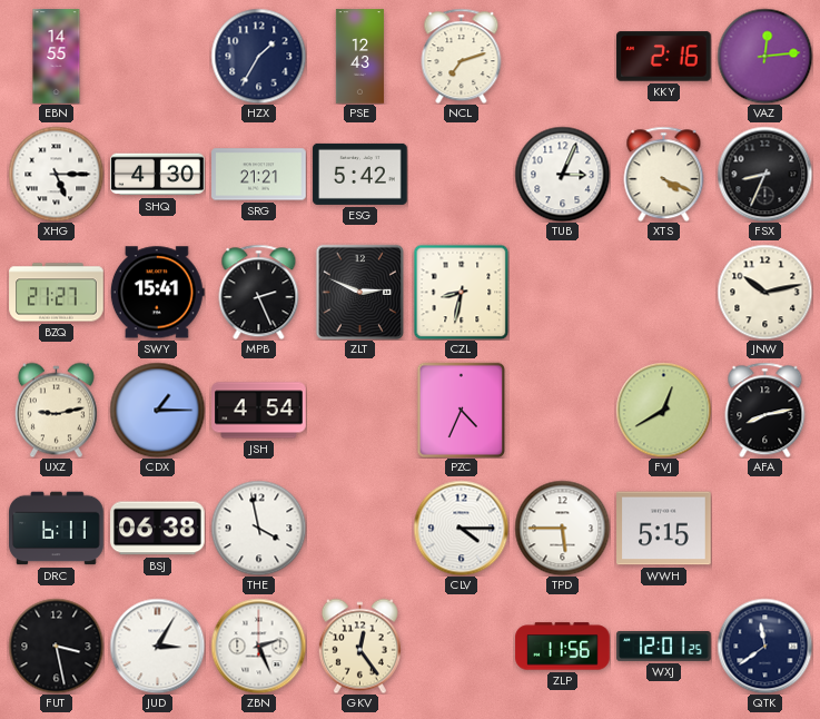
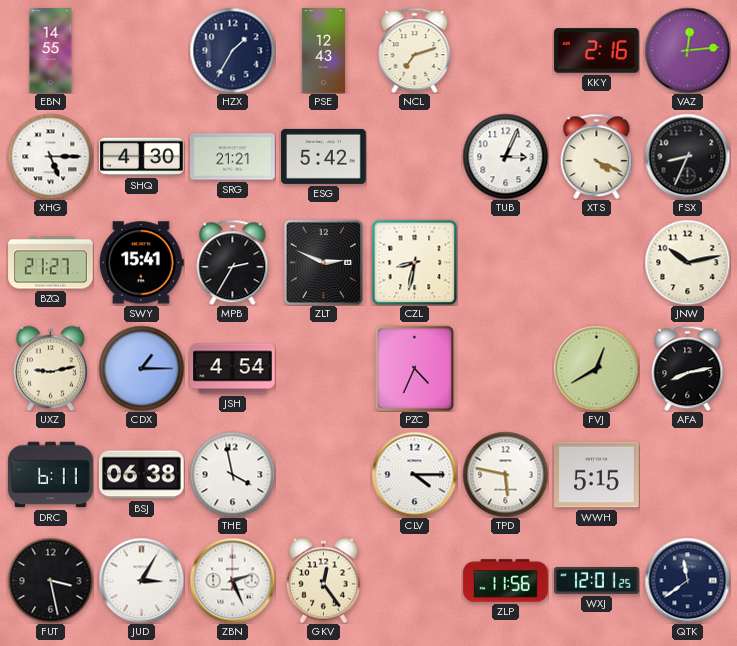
MPB: 2:26 -> 2:35
TPD: 5:45 -> 5:47
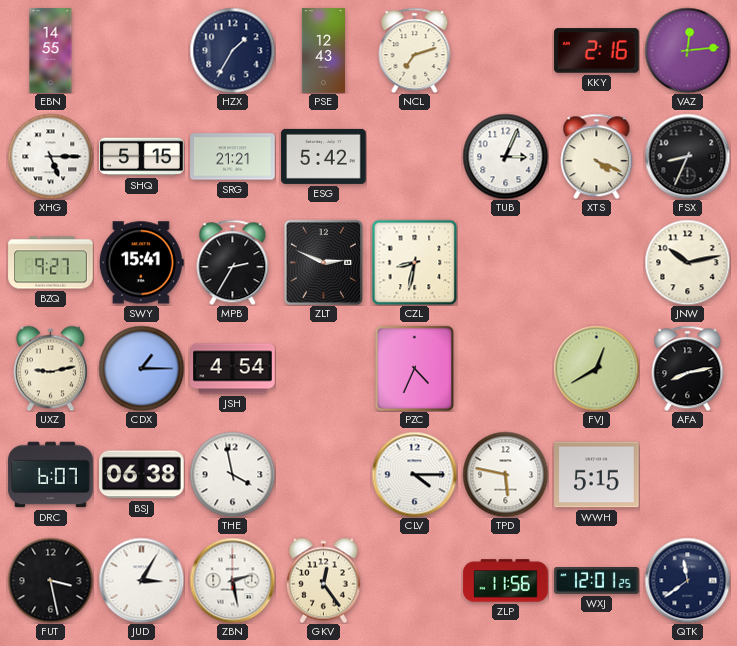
SHQ: 4:30 -> 5:15
BZQ: 21:27 -> 9:27
DRC: 6:11 -> 6:07
ZBN: 2:26 -> 2:28
